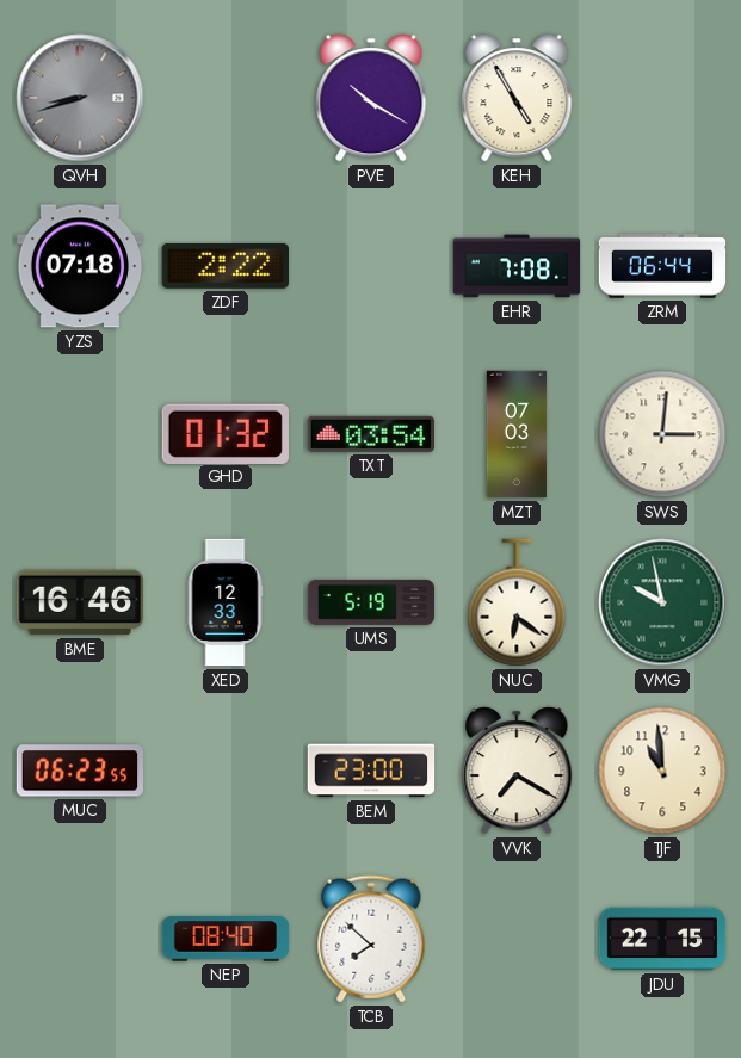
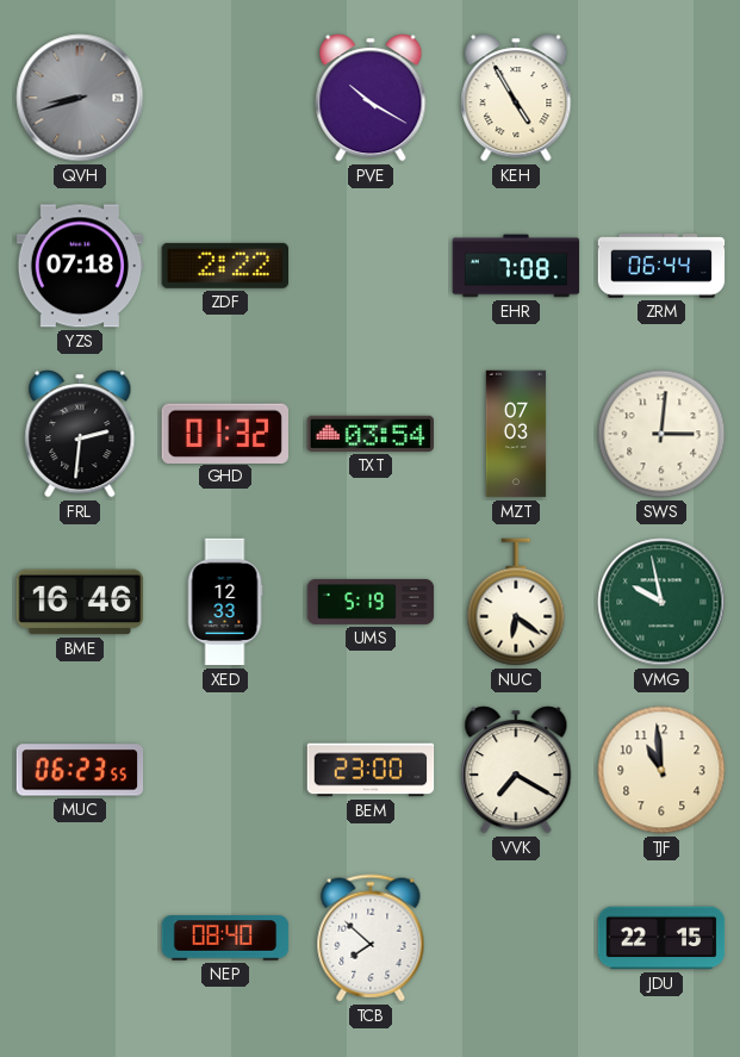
FRL: none -> 2:31
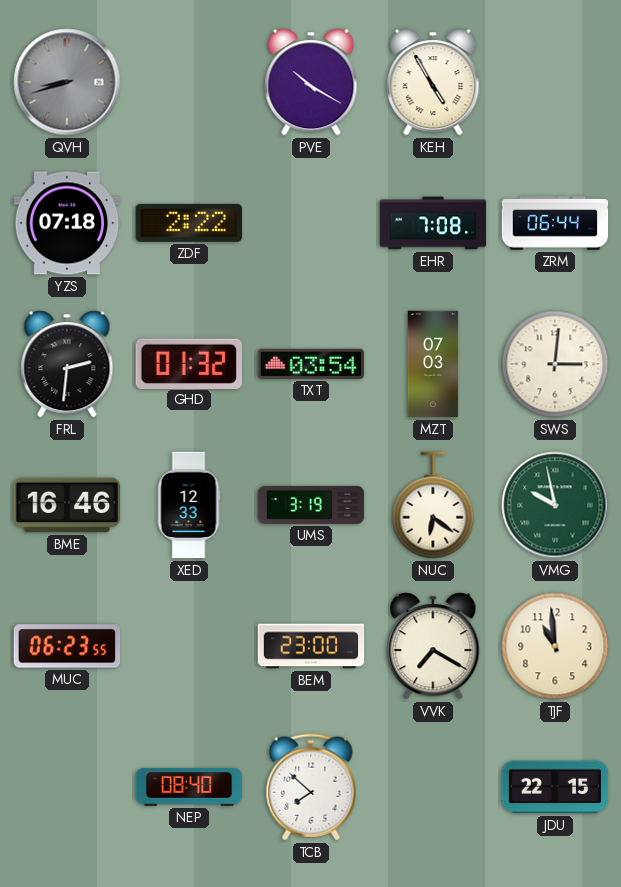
UMS: 5:19 -> 3:19
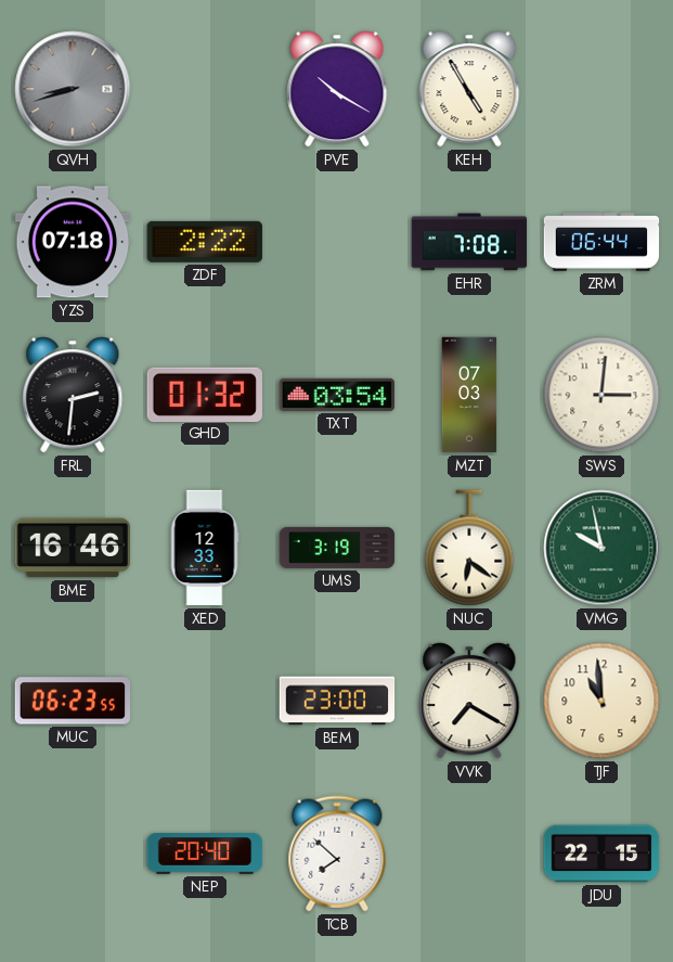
NEP: 08:40 -> 20:40
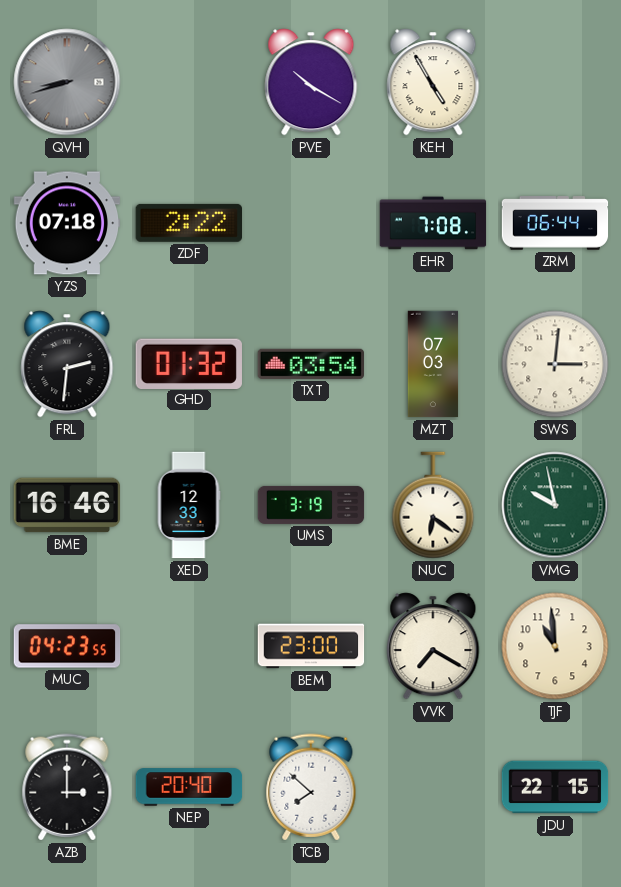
MUC: 06:23 -> 04:23
AZB: none -> 3:00
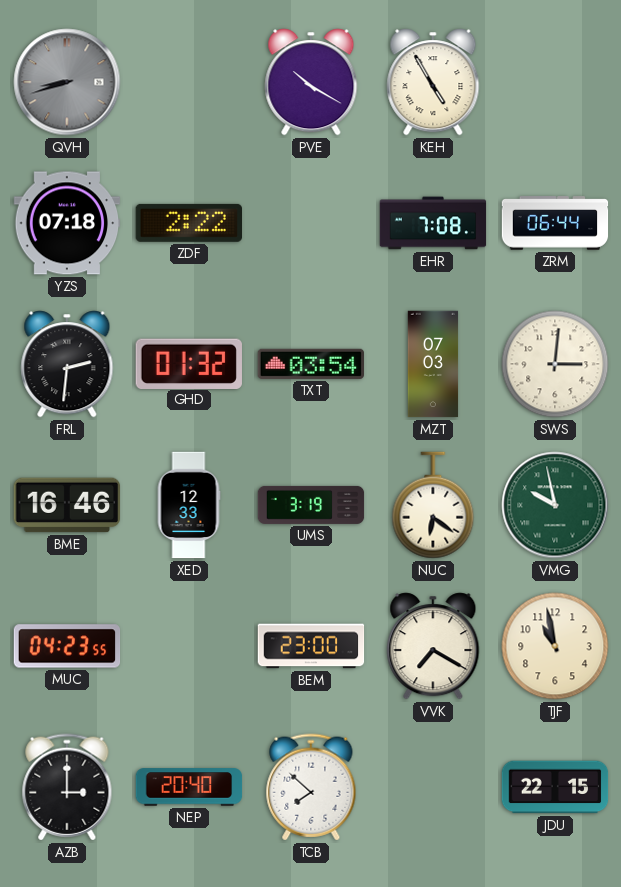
TJF: 10:59 -> 10:58
